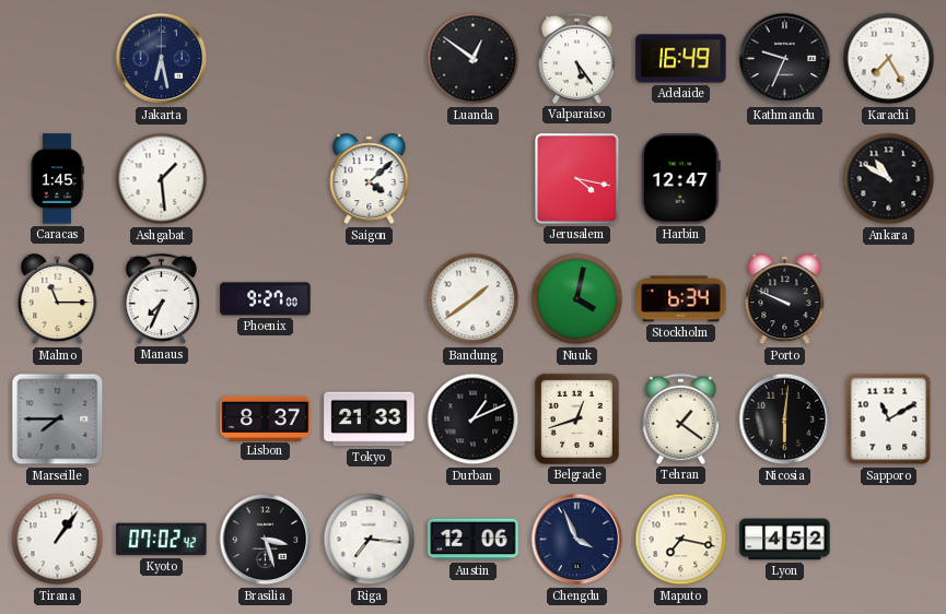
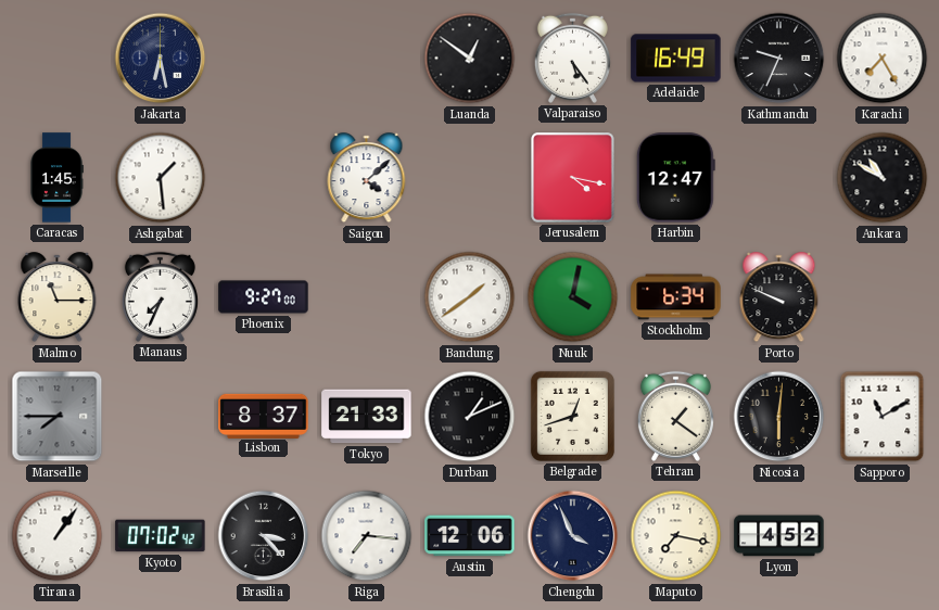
Brasilia: 3:27 -> 3:23
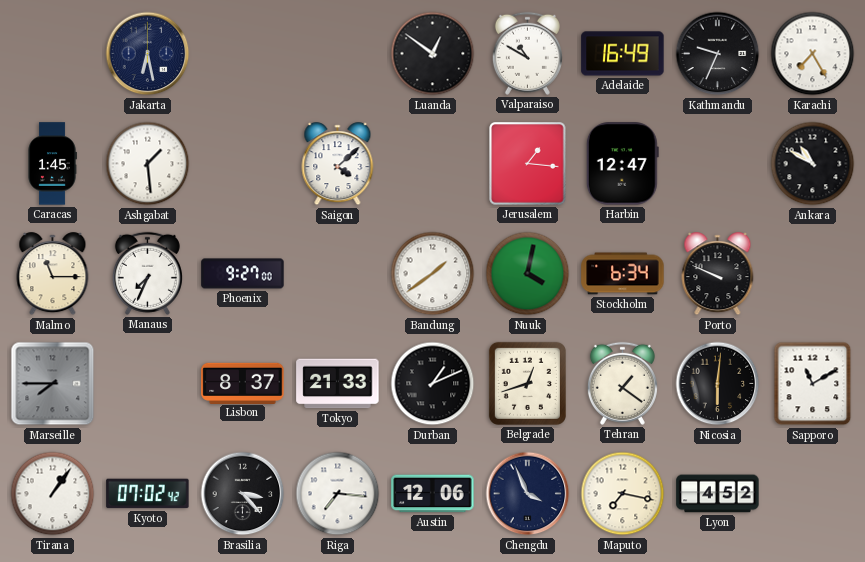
Valparaiso: 5:24 -> 10:50
Jerusalem: 4:17 -> 1:16
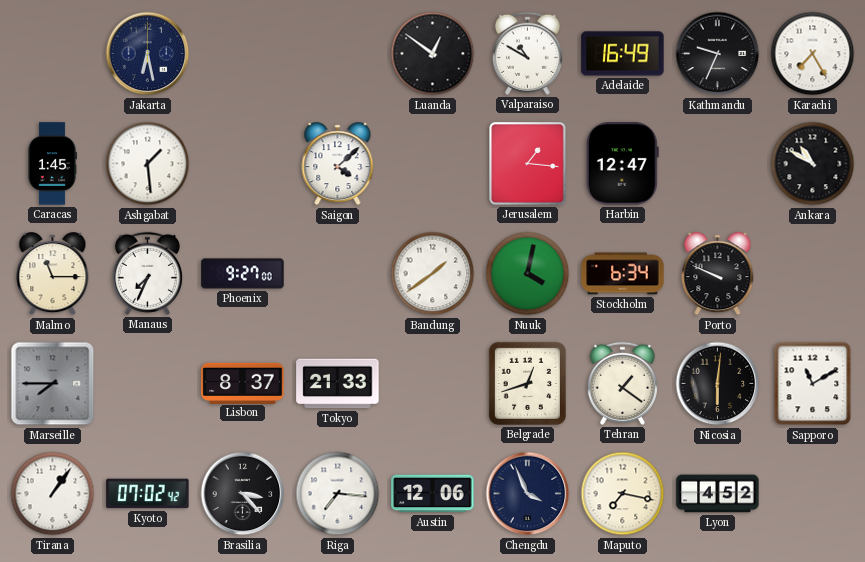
Durban: 1:11 -> none
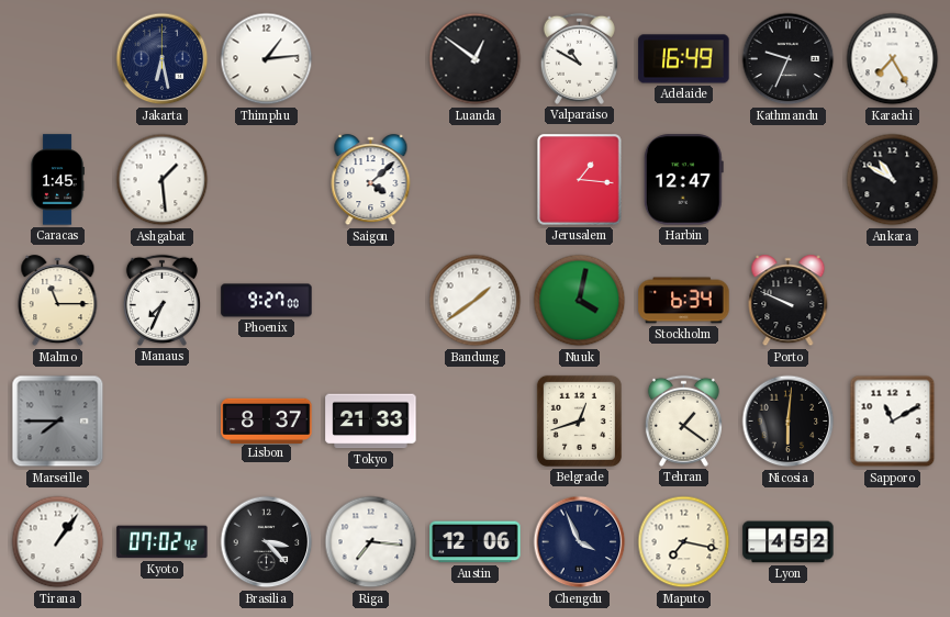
Thimphu: none -> 1:14
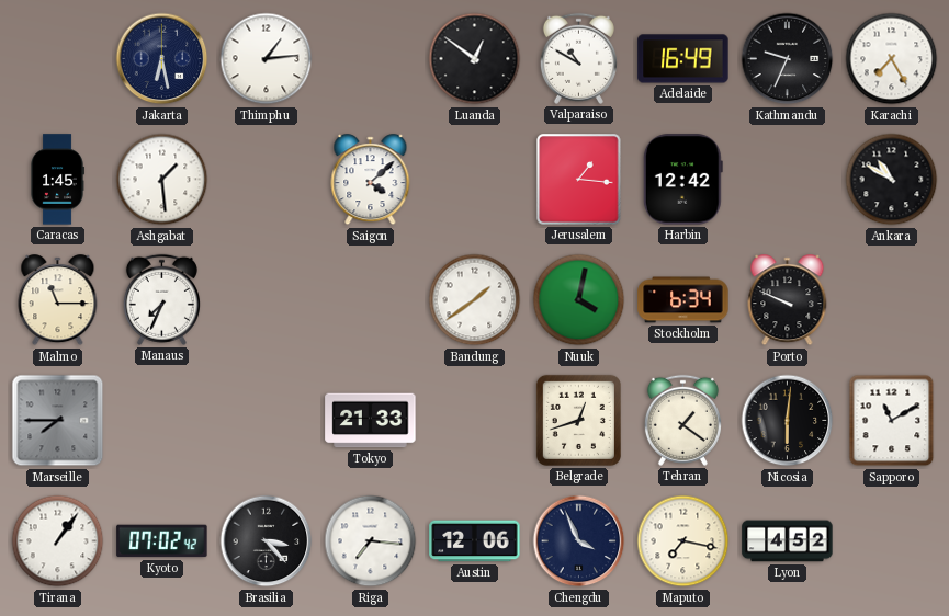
Harbin: 12:47 -> 12:42
Phoenix: 9:27 -> none
Lisbon: 8:37 -> none
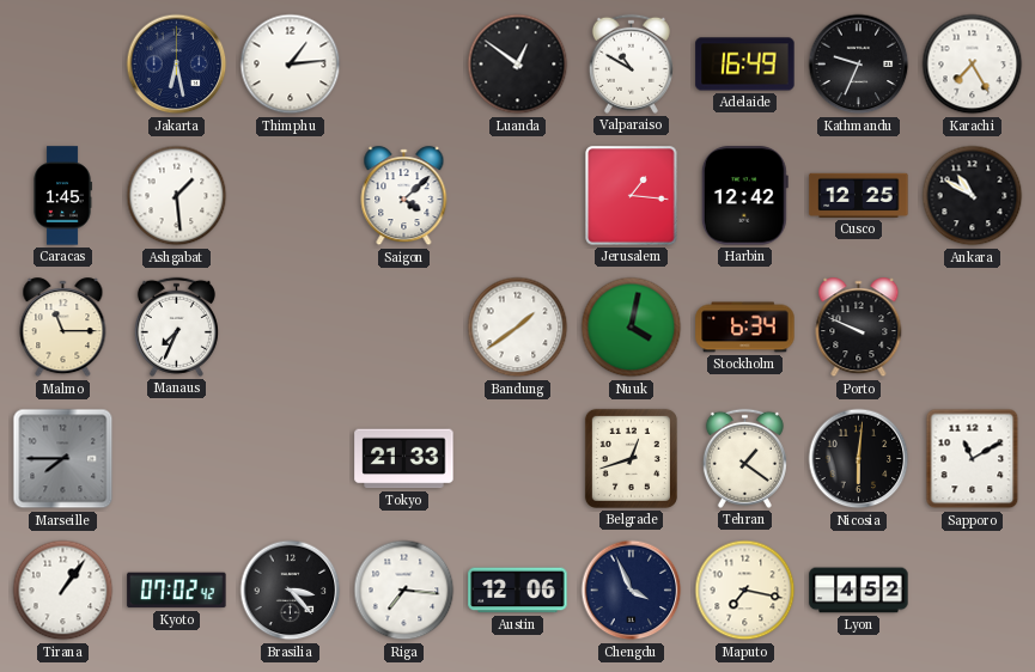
Cusco: none -> 12:25
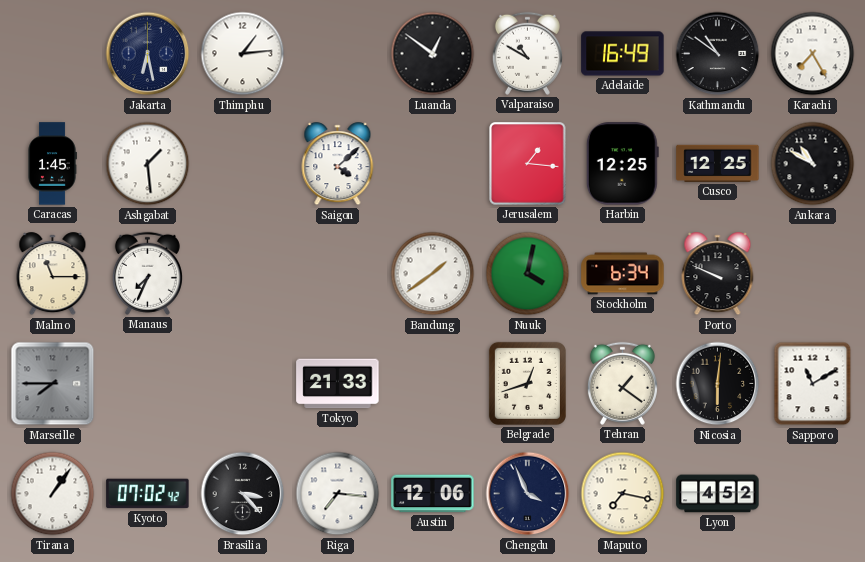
Kathmandu: 9:34 -> 10:51
Harbin: 12:42 -> 12:25
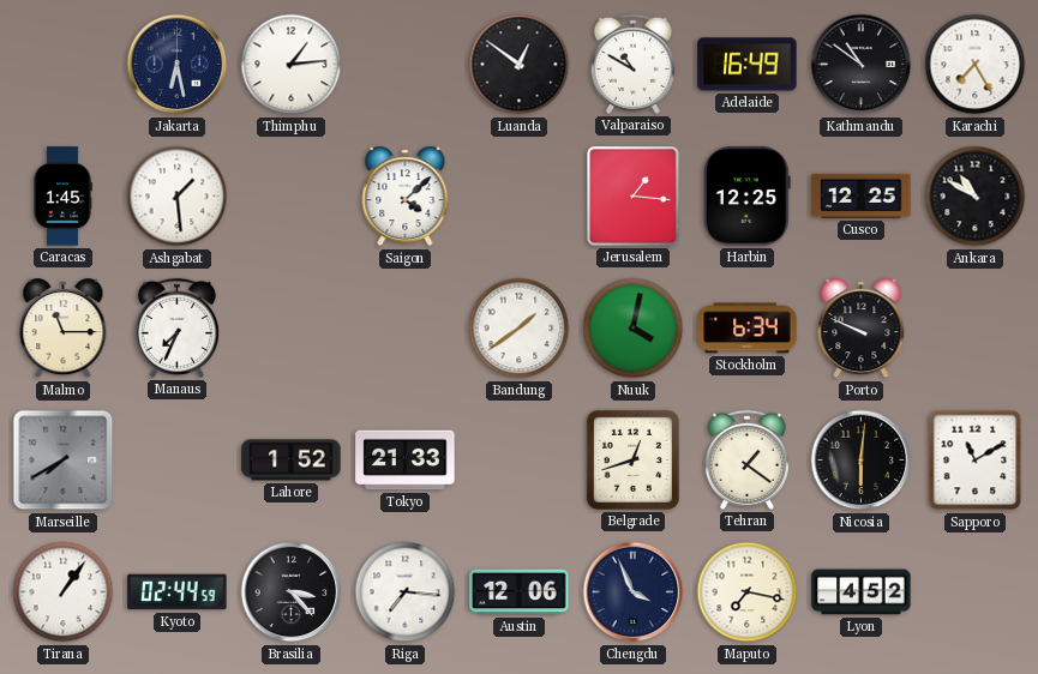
Marseille: 7:45 -> 7:40
Lahore: none -> 1:52
Kyoto: 07:02 -> 02:44
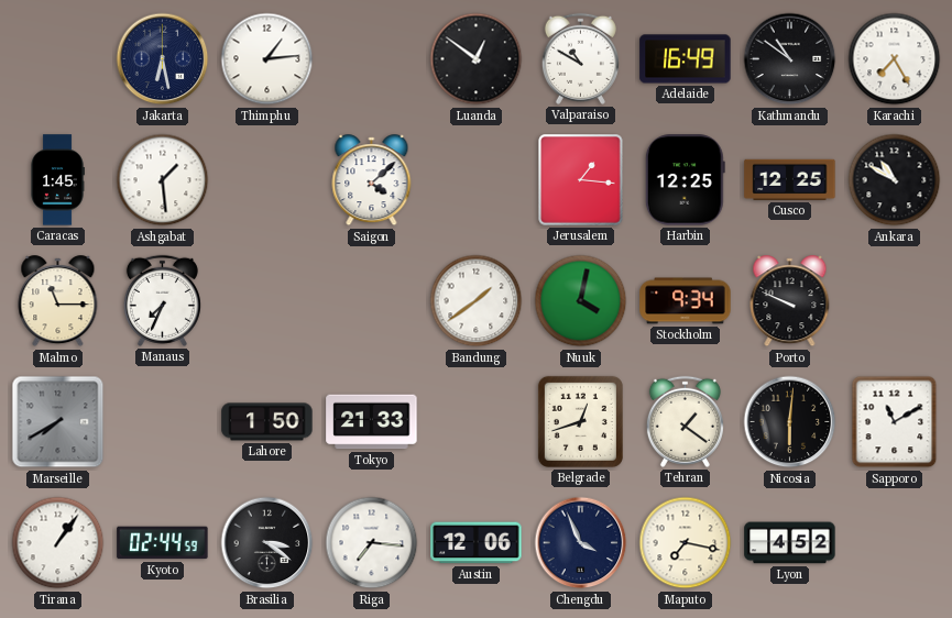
Stockholm: 6:34 -> 9:34
Lahore: 1:52 -> 1:50
Brasilia: 3:23 -> 3:21
